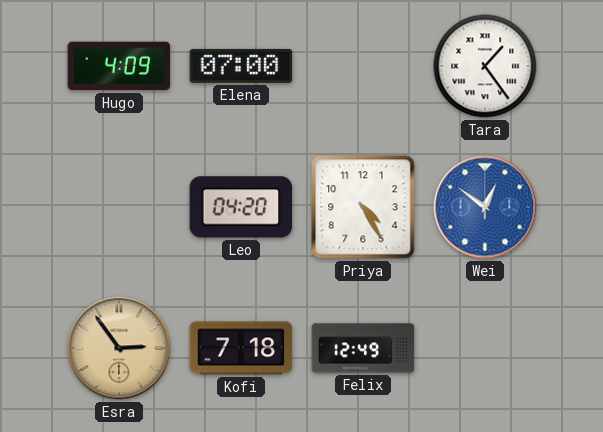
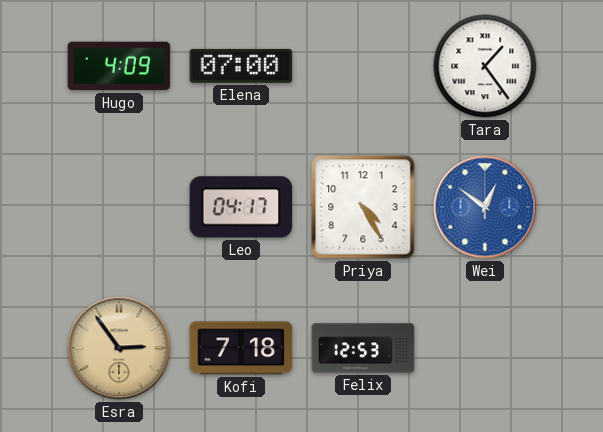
Leo: 04:20 -> 04:17
Felix: 12:49 -> 12:53
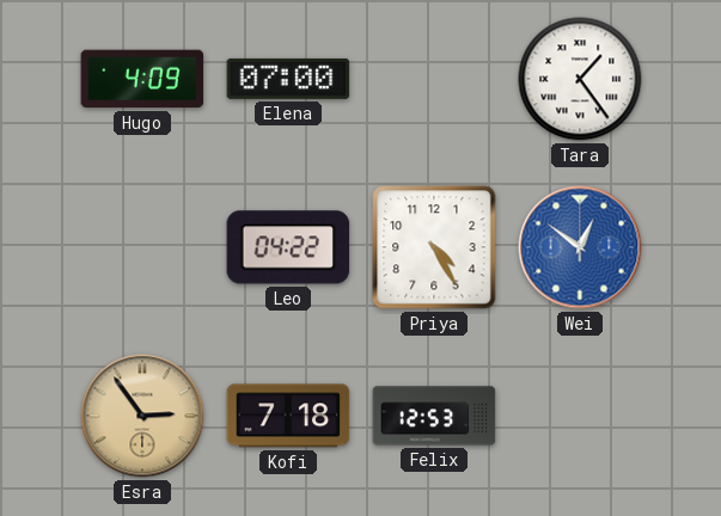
Leo: 04:17 -> 04:22
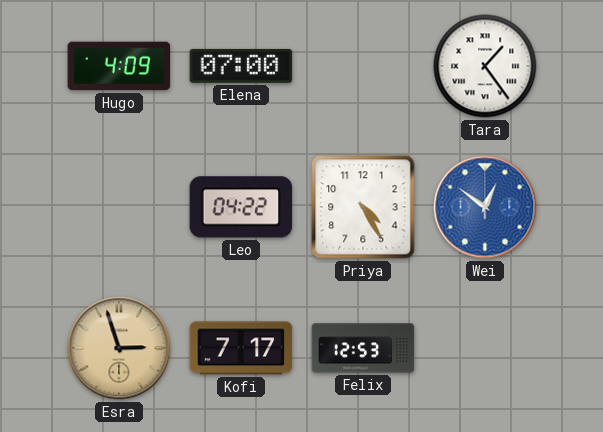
Esra: 2:54 -> 2:57
Kofi: 7:18 -> 7:17
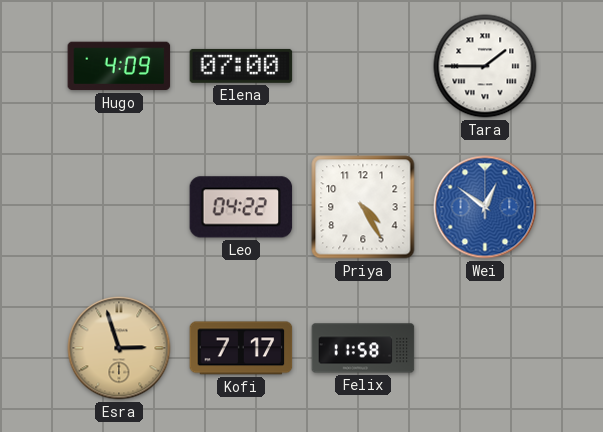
Tara: 1:24 -> 1:45
Felix: 12:53 -> 11:58
